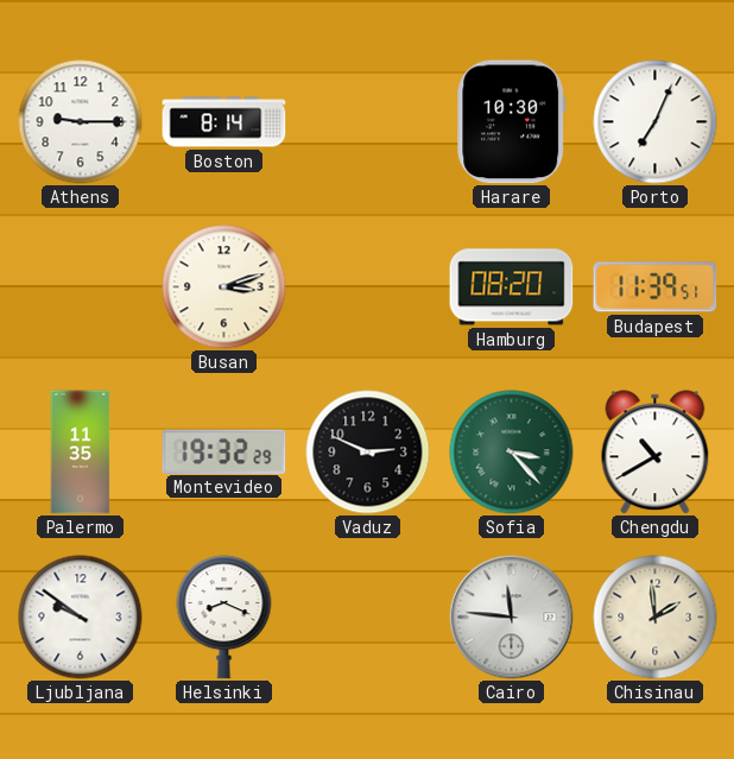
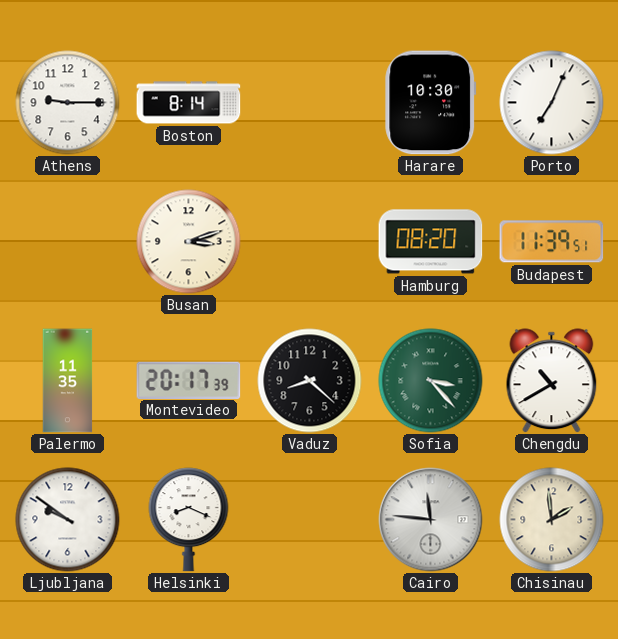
Montevideo: 19:32 -> 20:17
Vaduz: 2:49 -> 8:22
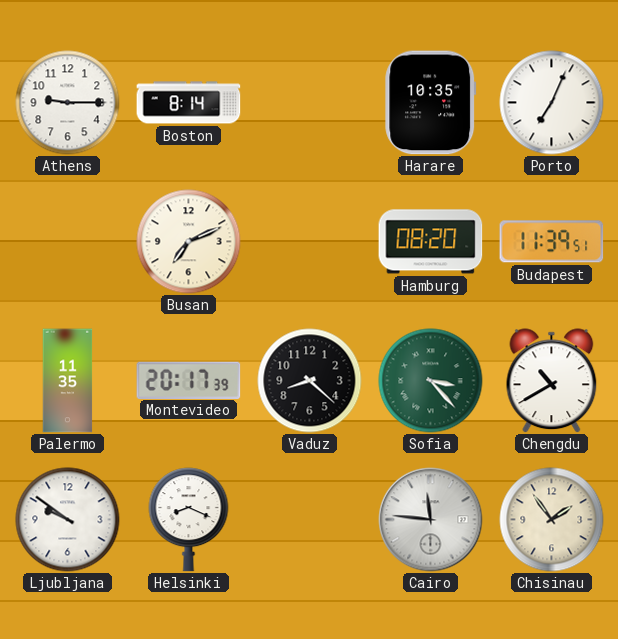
Harare: 10:30 -> 10:35
Busan: 3:12 -> 7:11
Chisinau: 1:59 -> 1:54
